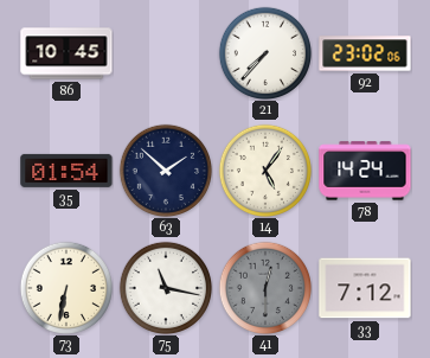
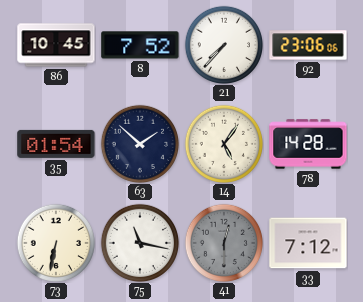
8: none -> 7:52
92: 23:02 -> 23:06
78: 14:24 -> 14:28
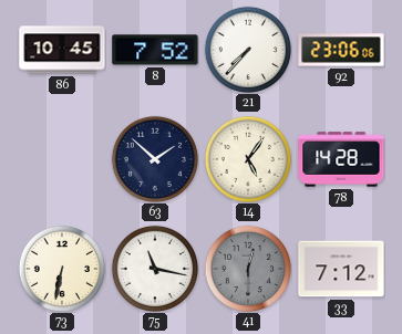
35: 01:54 -> none
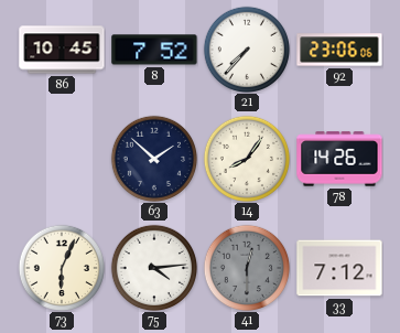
14: 5:06 -> 8:06
78: 14:28 -> 14:26
73: 6:32 -> 6:04
75: 11:17 -> 4:14
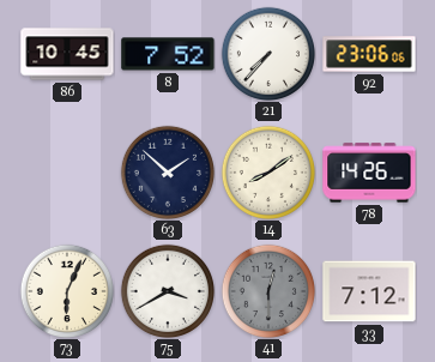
14: 8:06 -> 8:09
75: 4:14 -> 3:40
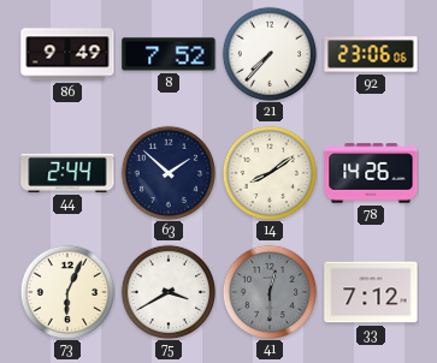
86: 10:45 -> 9:49
44: none -> 2:44
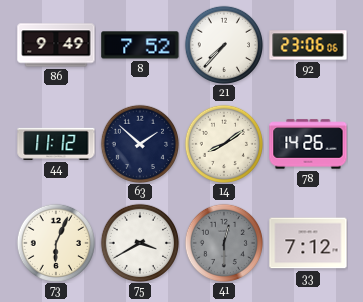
44: 2:44 -> 11:12
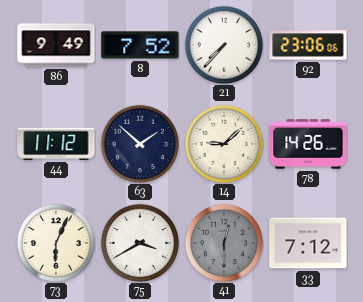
14: 8:09 -> 9:08
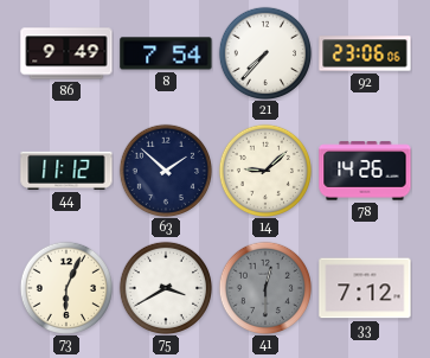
8: 7:52 -> 7:54
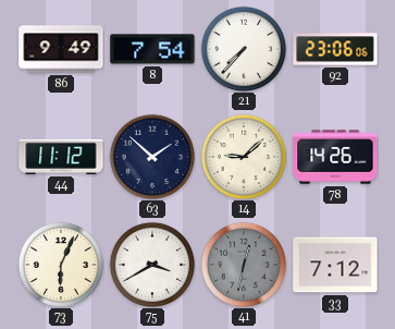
41: 12:30 -> 12:32
